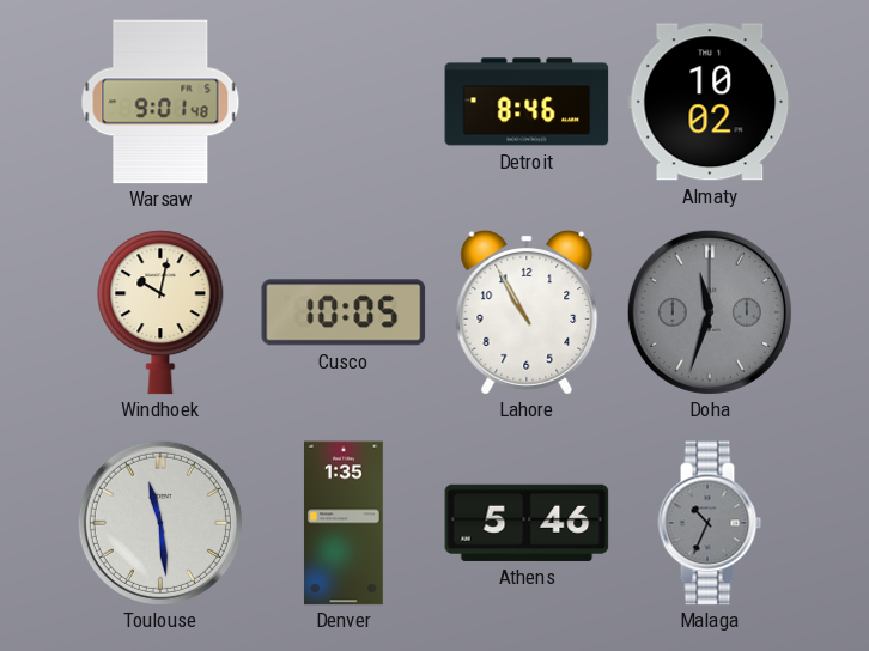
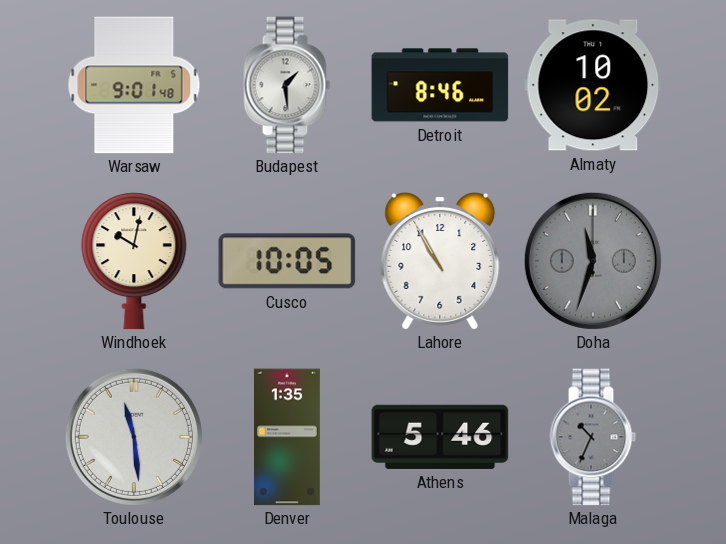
Budapest: none -> 1:29
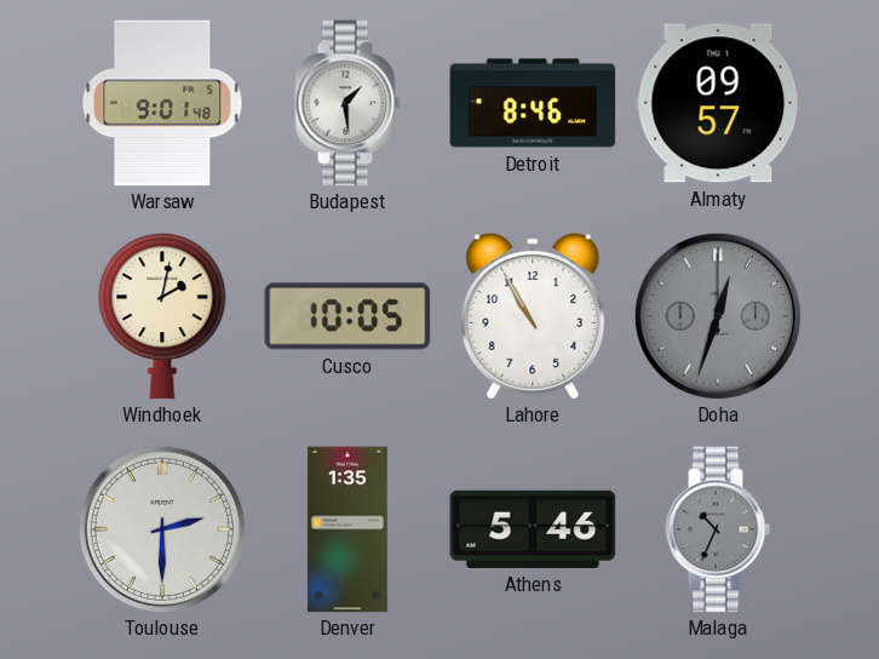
Almaty: 10:02 -> 09:57
Windhoek: 10:02 -> 2:02
Doha: 11:33 -> 12:33
Toulouse: 11:29 -> 2:30
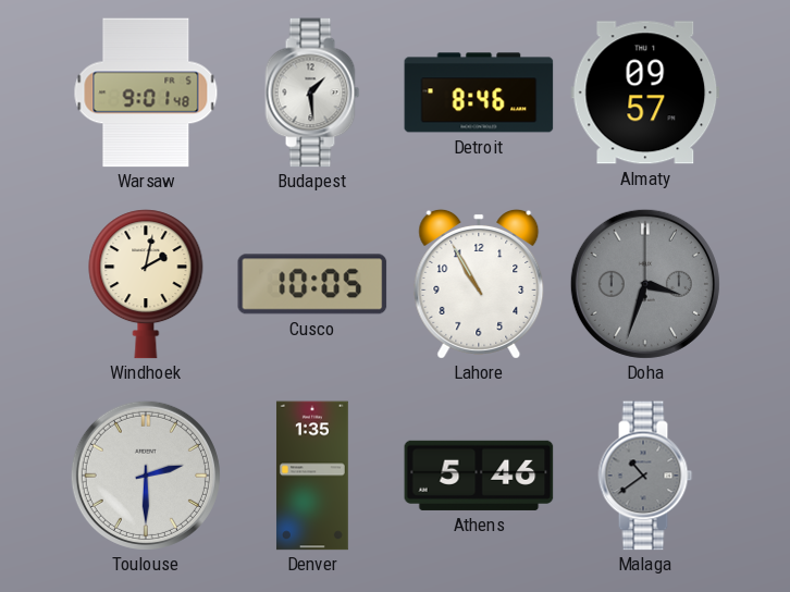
Doha: 12:33 -> 3:33
Malaga: 10:34 -> 10:39
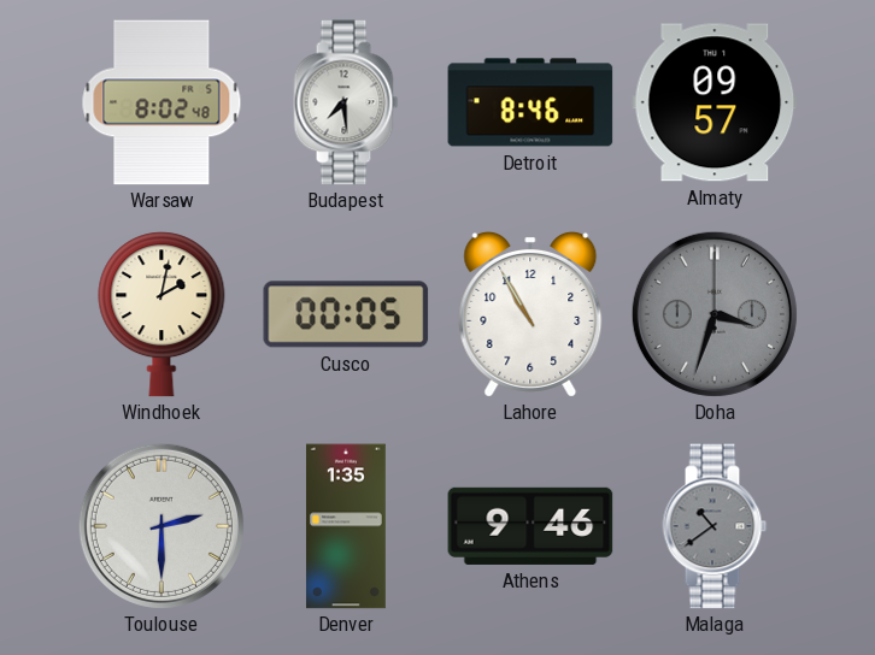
Warsaw: 9:01 -> 8:02
Budapest: 1:29 -> 7:29
Cusco: 10:05 -> 00:05
Athens: 5:46 -> 9:46
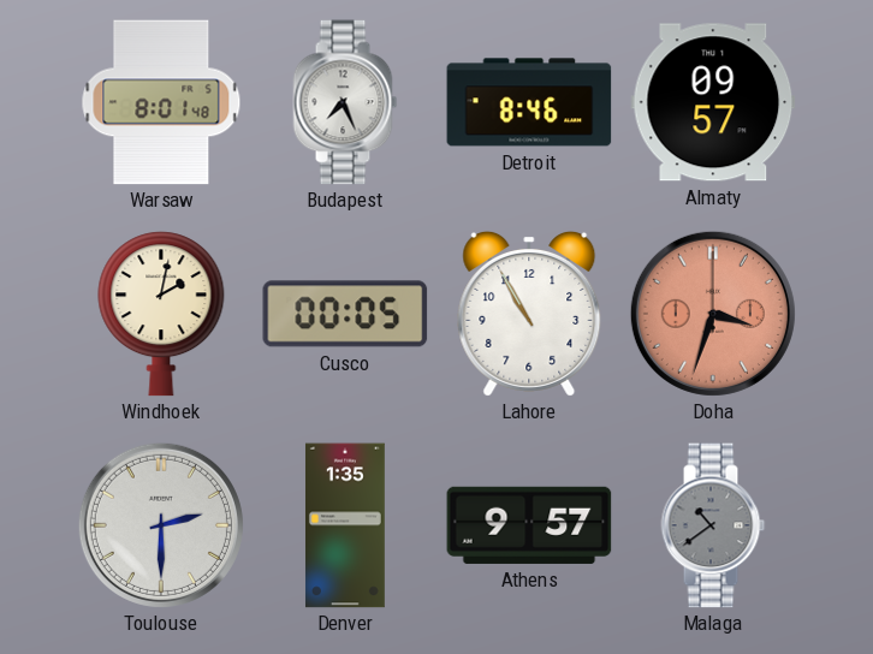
Warsaw: 8:02 -> 8:01
Budapest: 7:29 -> 7:26
Doha dial: grey -> salmon
Athens: 9:46 -> 9:57
